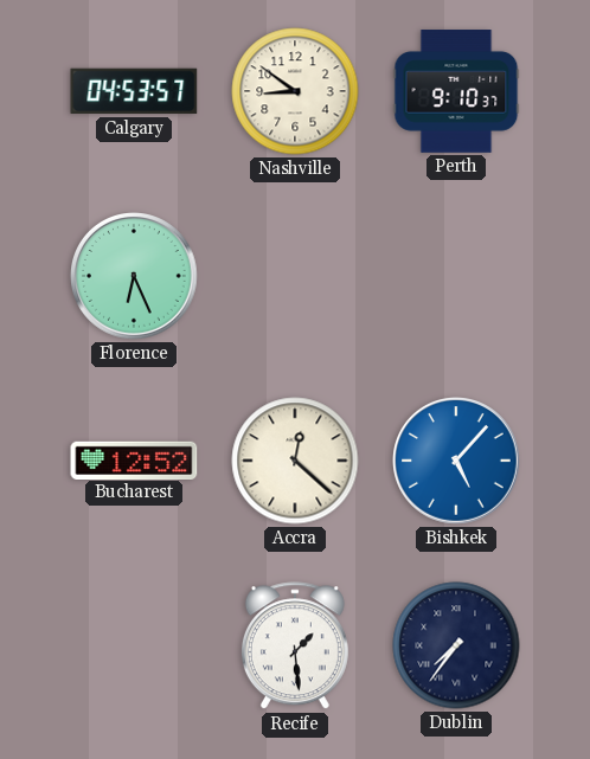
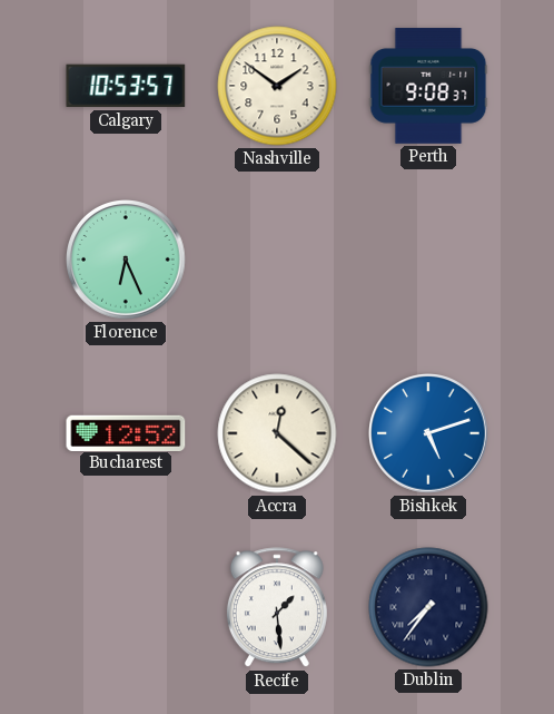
Calgary: 04:53 -> 10:53
Nashville: 8:51 -> 1:51
Perth: 9:10 -> 9:08
Bishkek: 5:07 -> 5:12
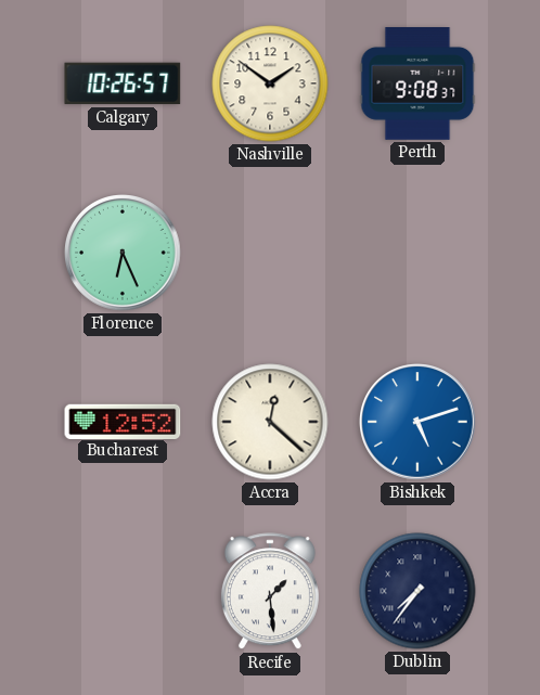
Calgary: 10:53 -> 10:26
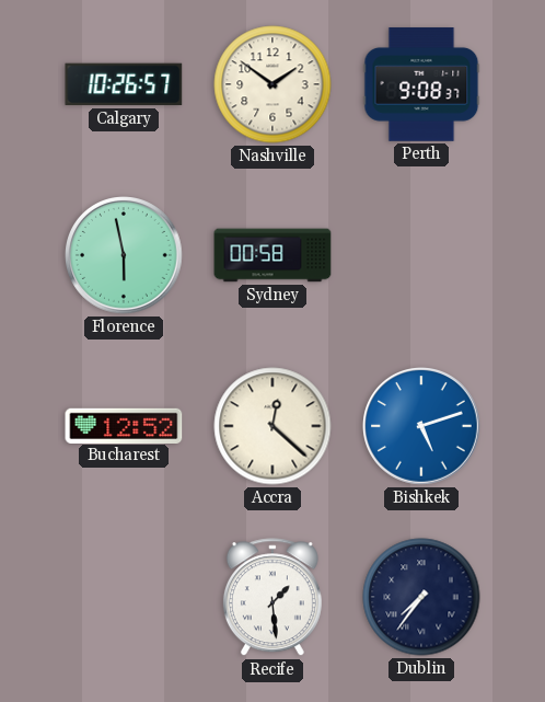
Florence: 6:26 -> 5:58
Sydney: none -> 00:58
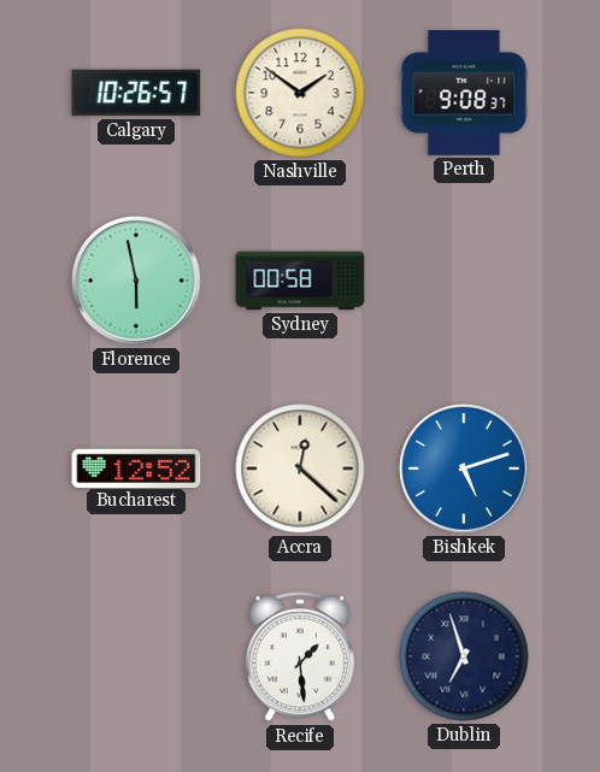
Dublin: 7:36 -> 6:57
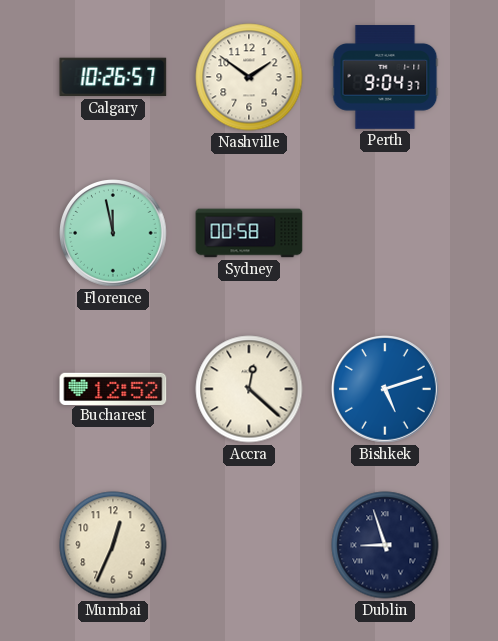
Perth: 9:08 -> 9:04
Florence: 5:58 -> 11:58
Mumbai: none -> 12:34
Recife: 1:29 -> none
Dublin: 6:57 -> 8:57
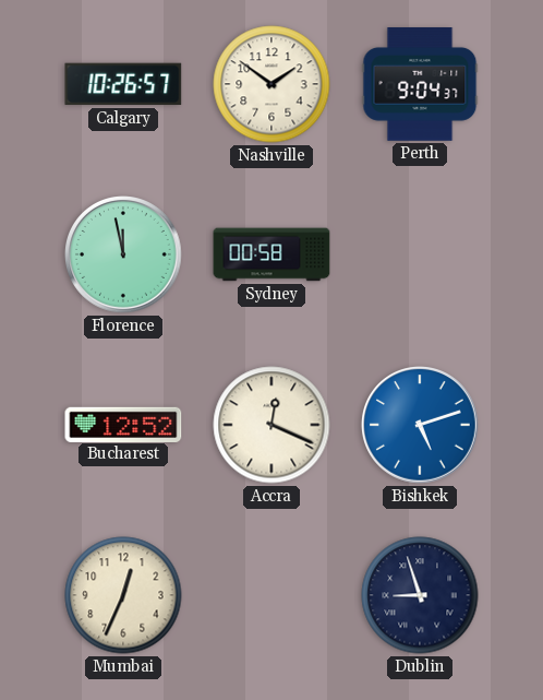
Accra: 12:22 -> 12:19
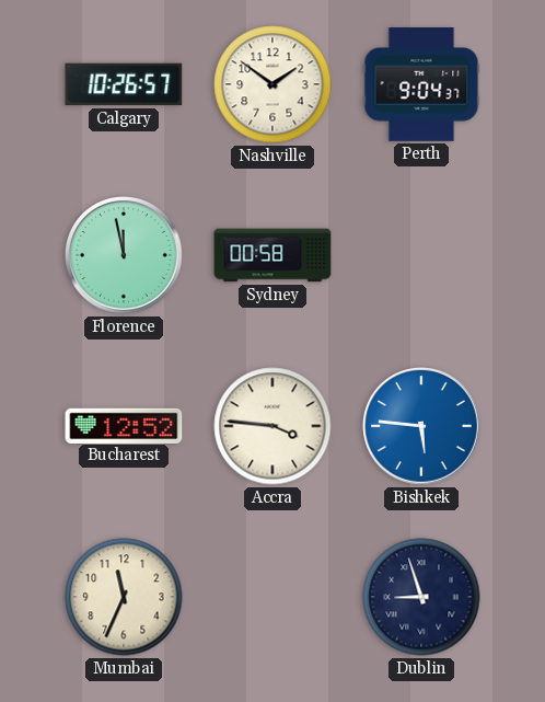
Accra: 12:19 -> 3:46
Bishkek: 5:12 -> 5:46
Mumbai: 12:34 -> 11:34
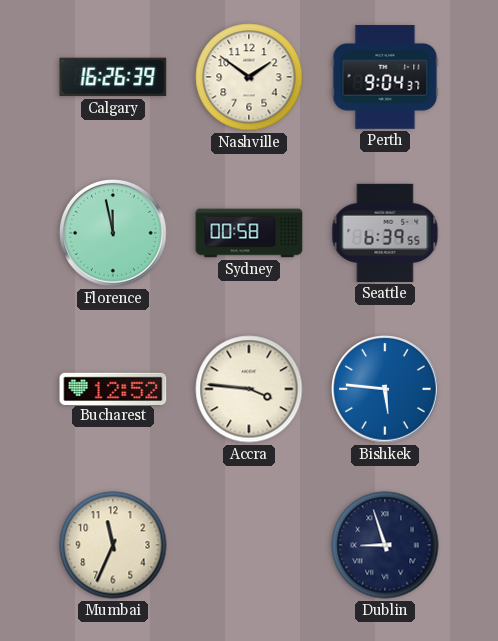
Calgary: 10:26 -> 16:26
Seattle: none -> 6:39
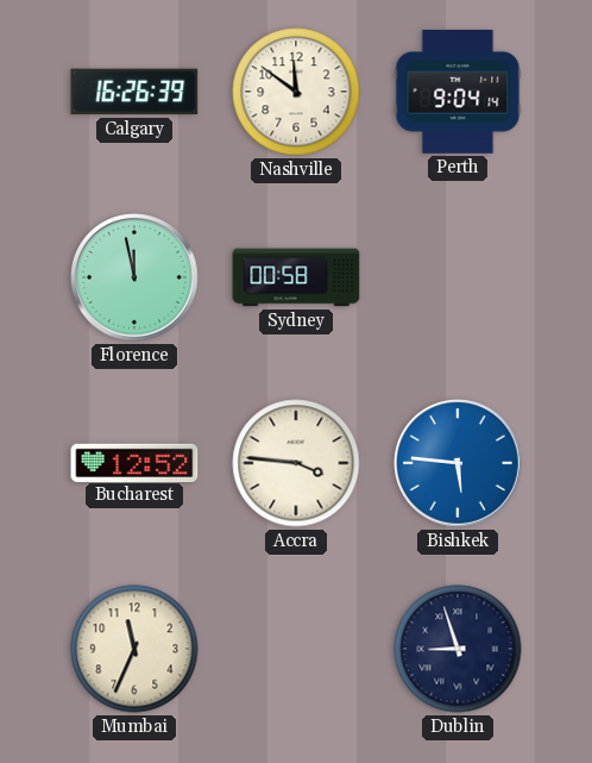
Nashville: 1:51 -> 11:51
Perth: 9:04:37 -> 9:04:14
Seattle: 6:39 -> none
